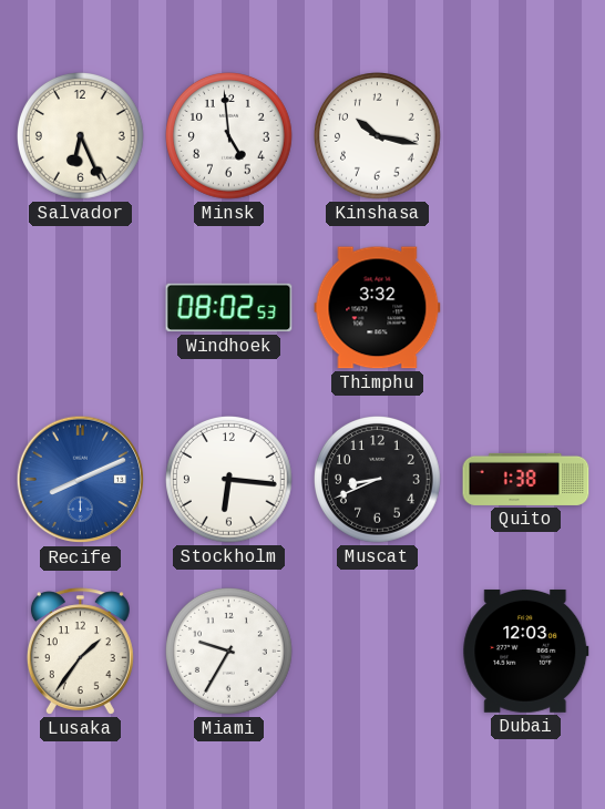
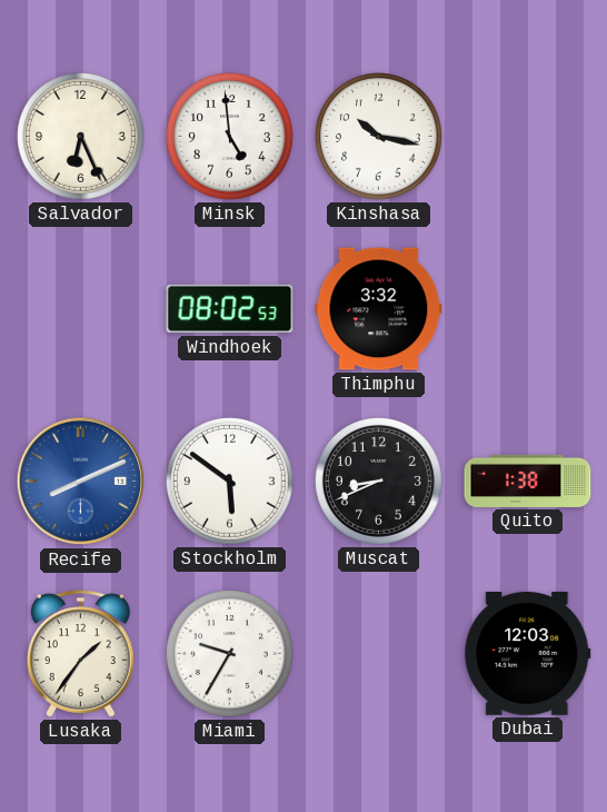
Stockholm: 6:16 -> 5:51
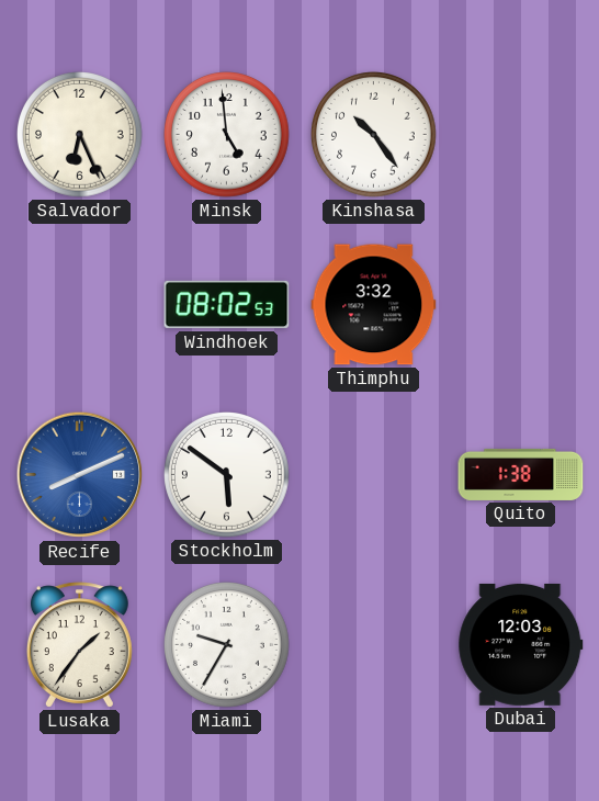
Kinshasa: 10:17 -> 10:24
Muscat: 8:41 -> none
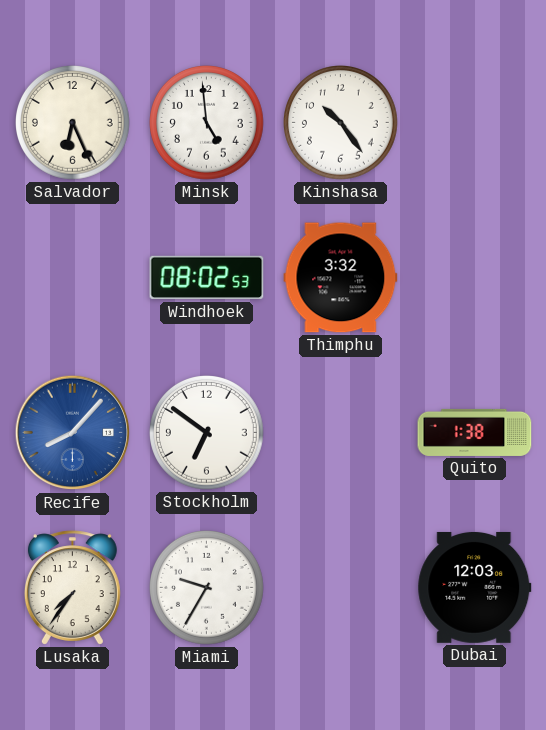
Recife: 8:11 -> 8:07
Stockholm: 5:51 -> 6:51
Lusaka: 1:36 -> 7:36
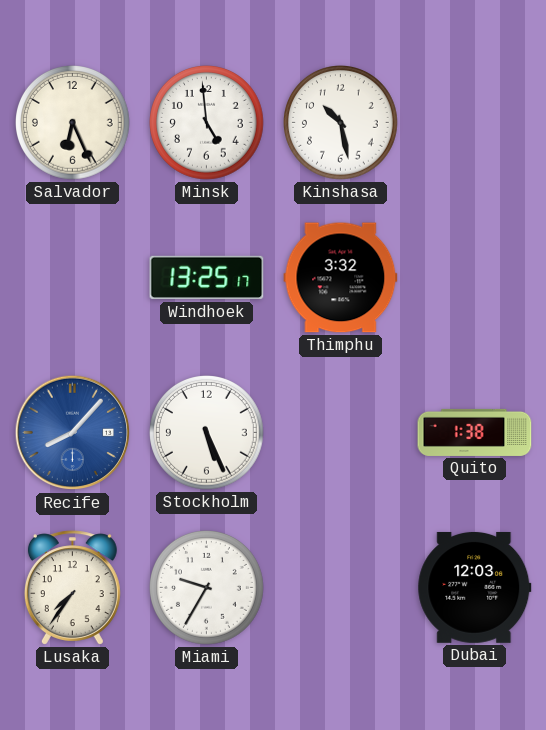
Kinshasa: 10:24 -> 10:28
Windhoek: 08:02 -> 13:25
Stockholm: 6:51 -> 5:26
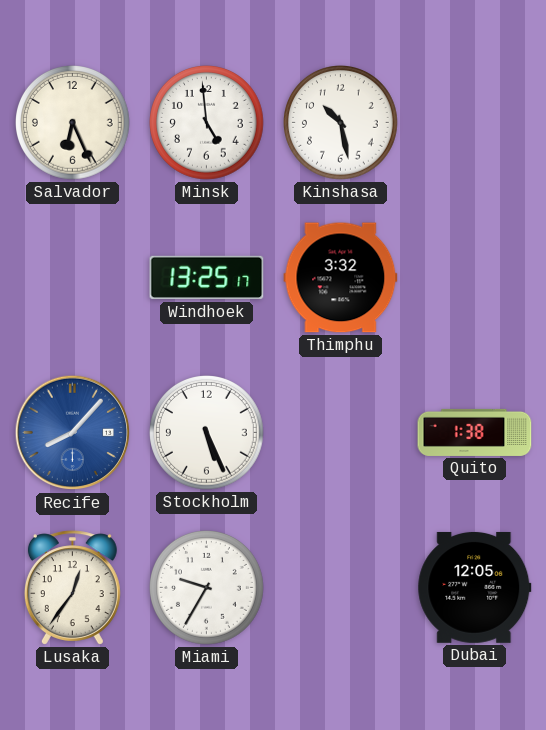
Lusaka: 7:36 -> 12:36
Dubai: 12:03 -> 12:05
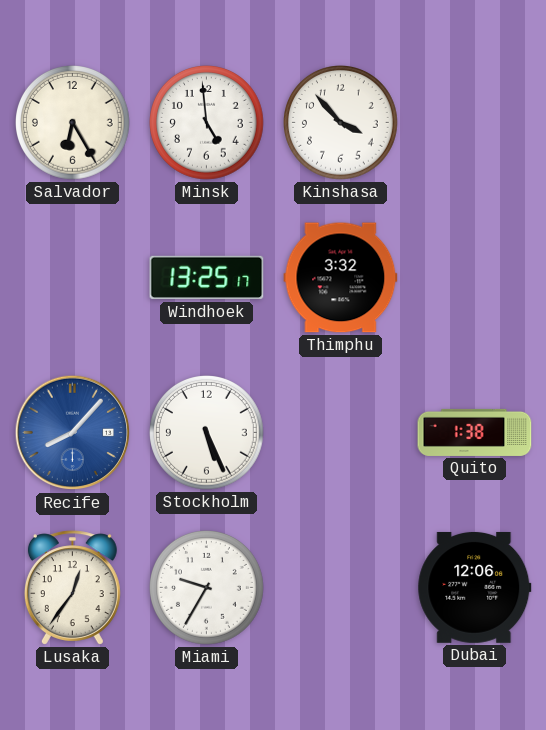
Salvador: 6:26 -> 6:25
Kinshasa: 10:28 -> 3:53
Dubai: 12:05 -> 12:06
